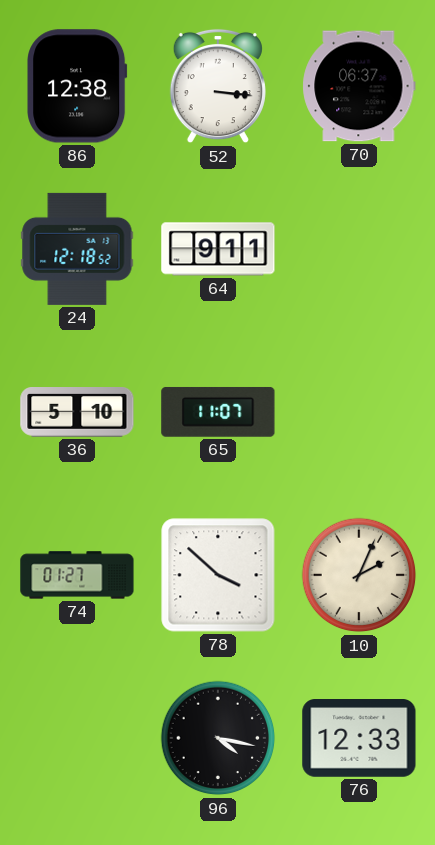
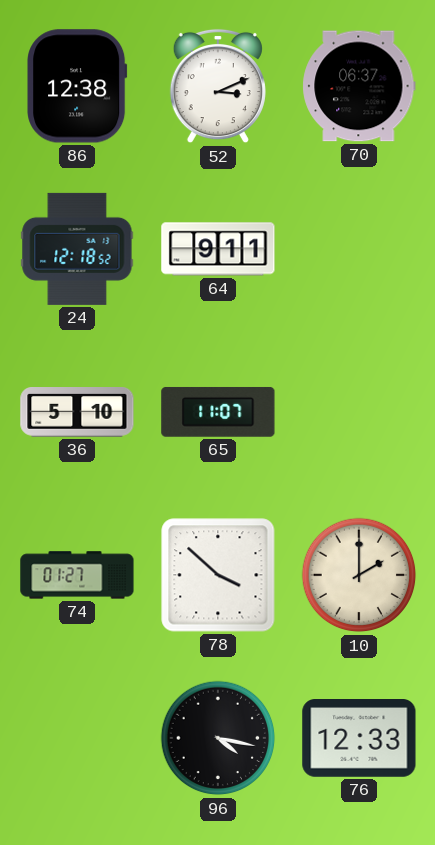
52: 3:16 -> 3:11
10: 2:04 -> 2:00
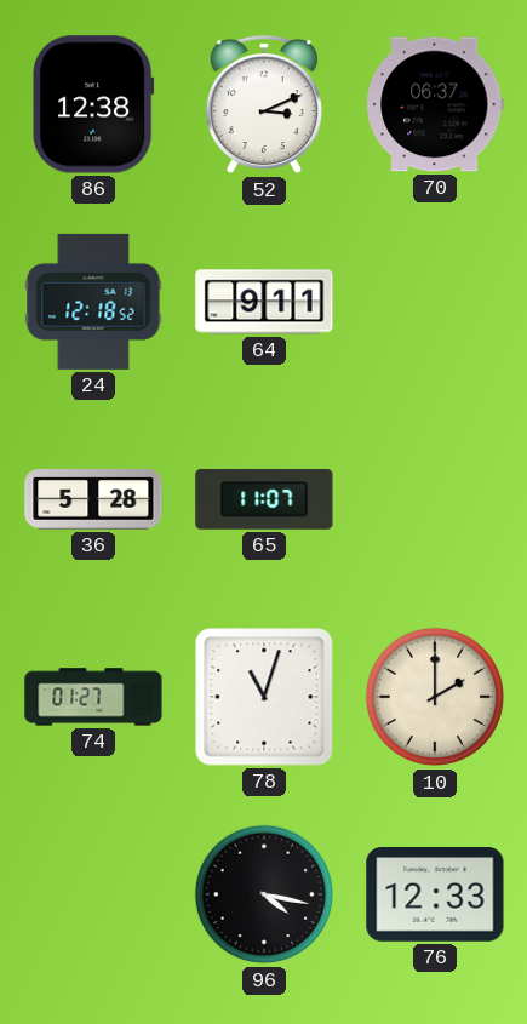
36: 5:10 -> 5:28
78: 3:52 -> 11:03
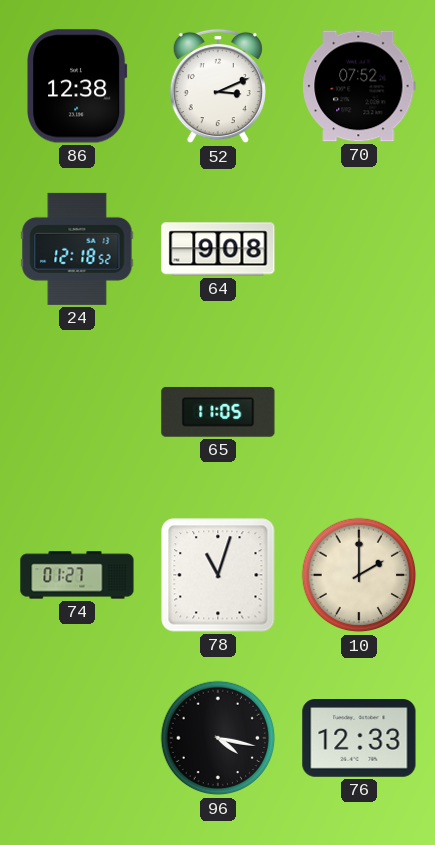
70: 06:37 -> 07:52
64: 9:11 -> 9:08
36: 5:28 -> none
65: 11:07 -> 11:05
